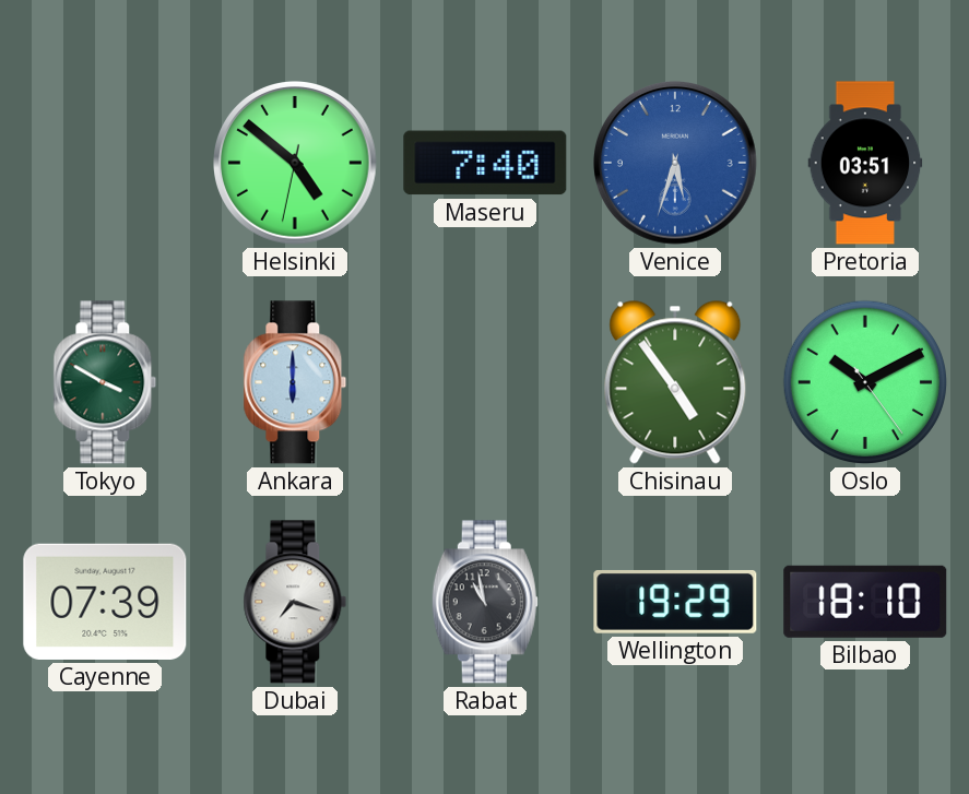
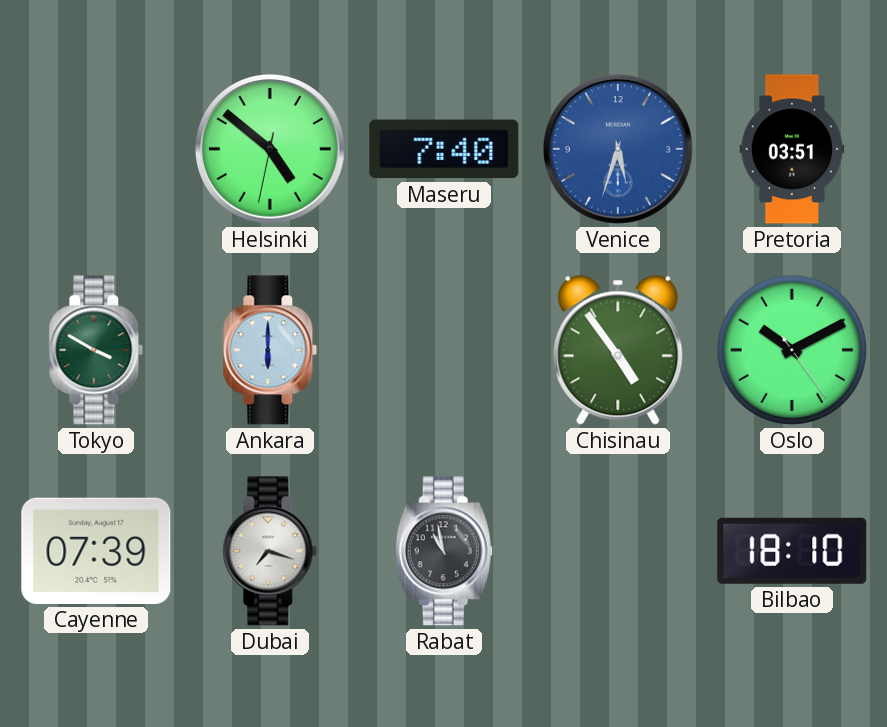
Wellington: 19:29 -> none
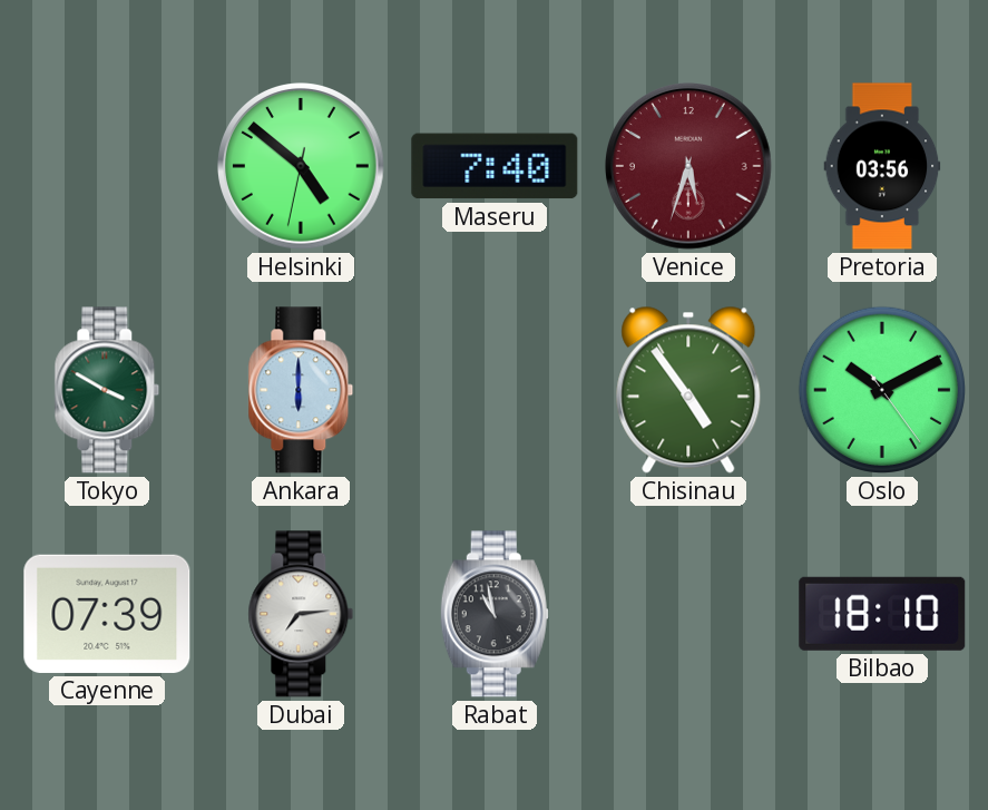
Venice dial: blue -> burgundy
Pretoria: 03:51 -> 03:56
Dubai: 7:18 -> 7:14
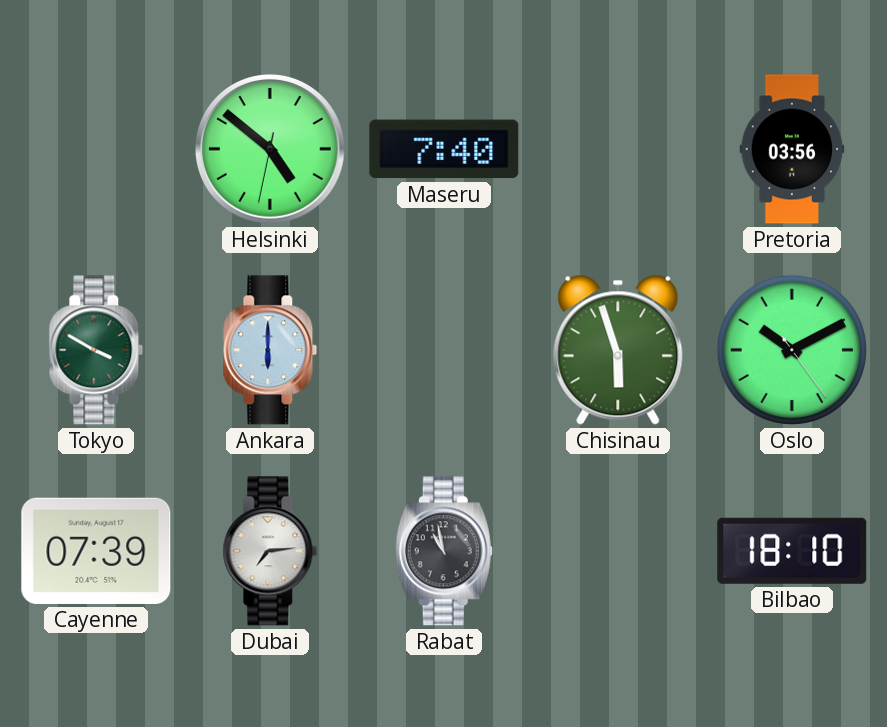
Venice: 5:33 -> none
Chisinau: 4:54 -> 5:57
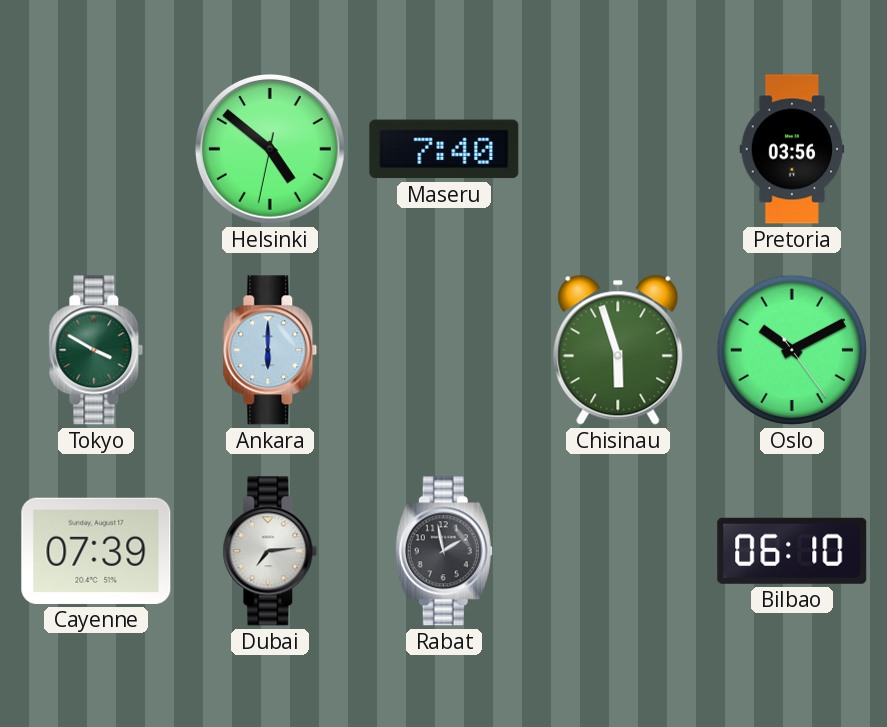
Rabat: 10:58 -> 1:58
Bilbao: 18:10 -> 06:10
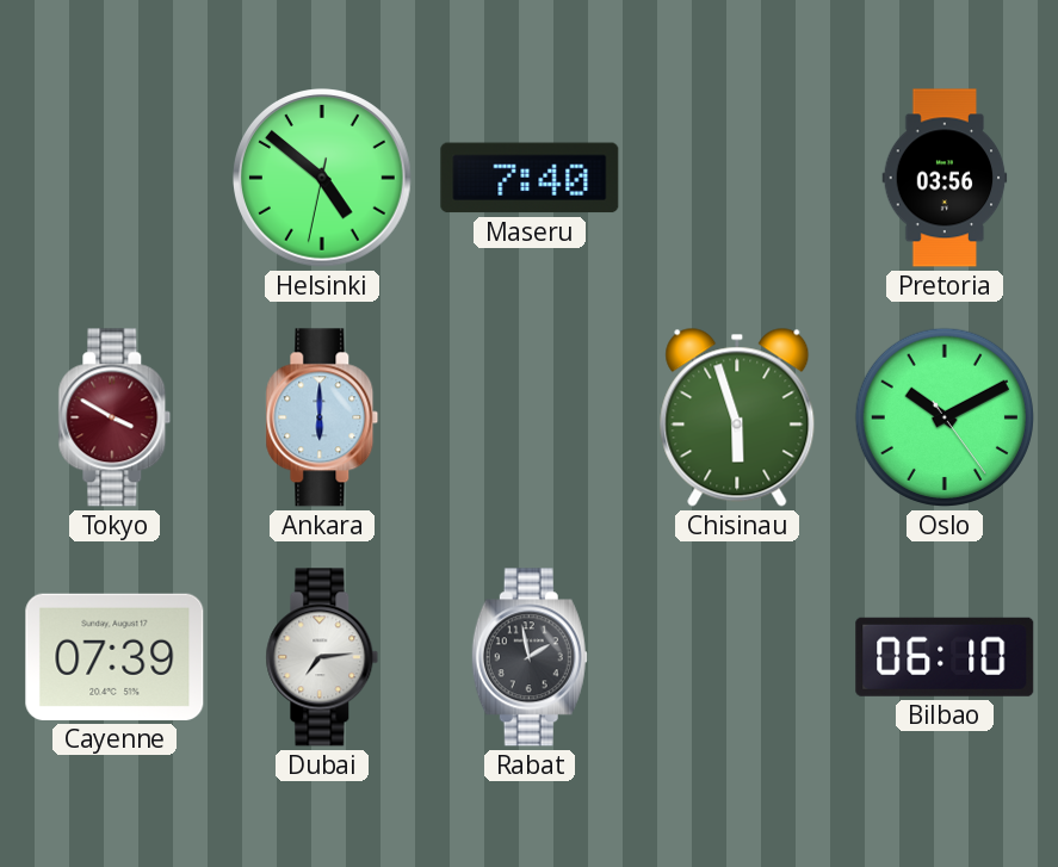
Tokyo dial: green -> burgundy
